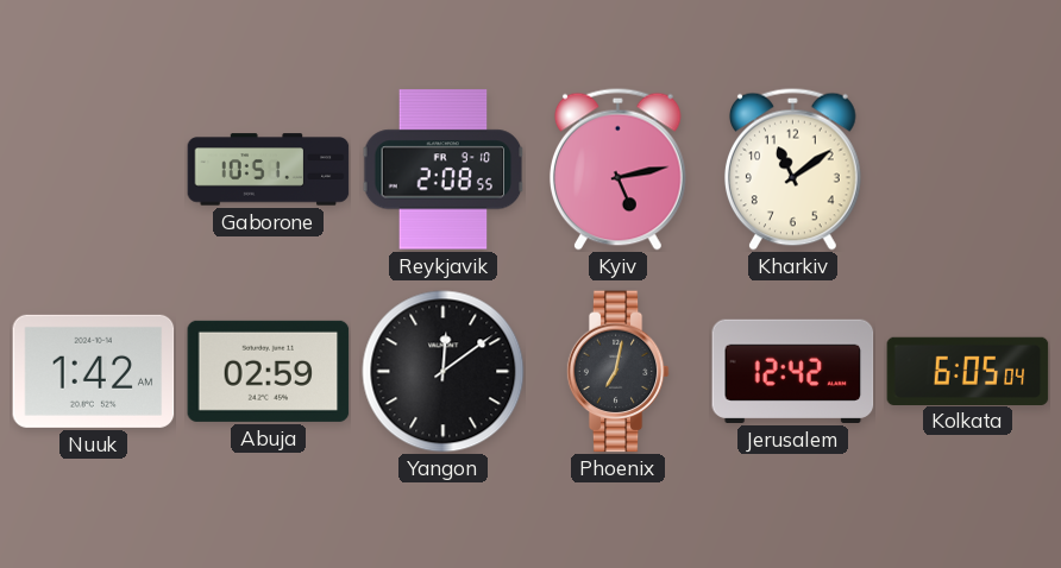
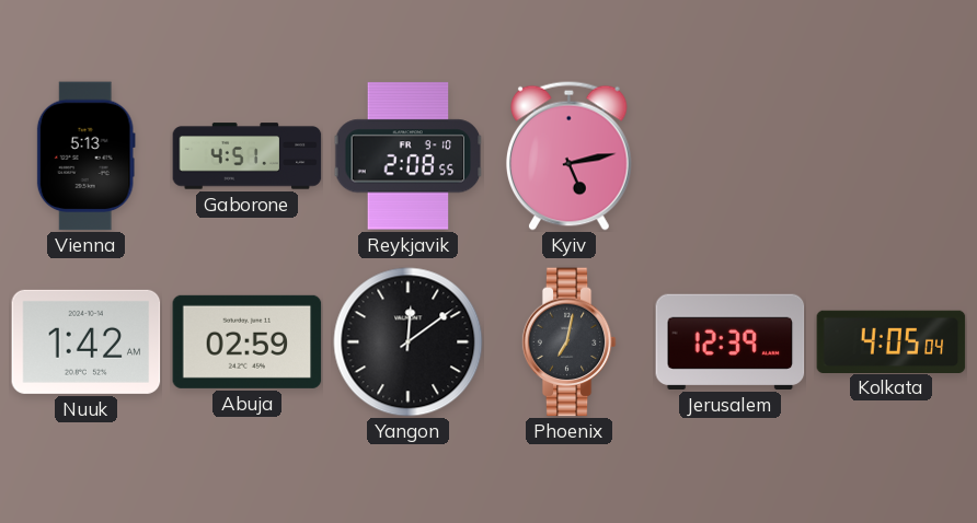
Vienna: none -> 5:13
Gaborone: 10:51 -> 4:51
Kharkiv: 11:09 -> none
Jerusalem: 12:42 -> 12:39
Kolkata: 6:05 -> 4:05
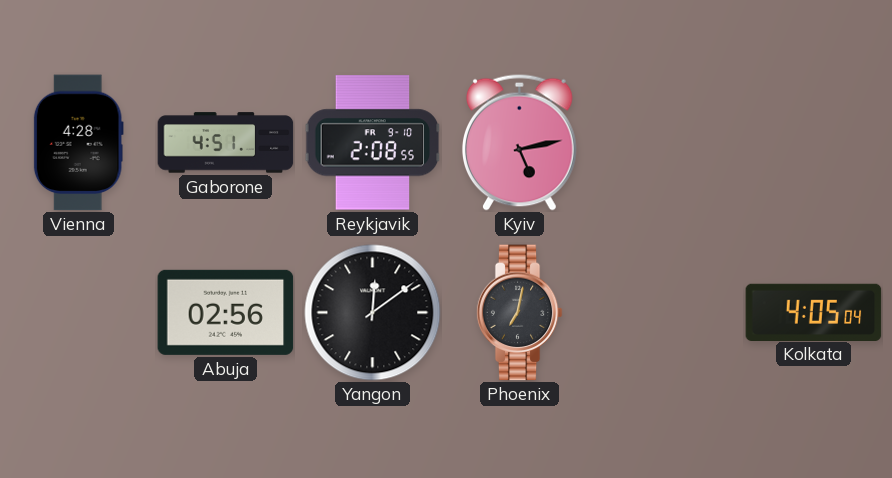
Vienna: 5:13 -> 4:28
Nuuk: 1:42 -> none
Abuja: 02:59 -> 02:56
Jerusalem: 12:39 -> none
